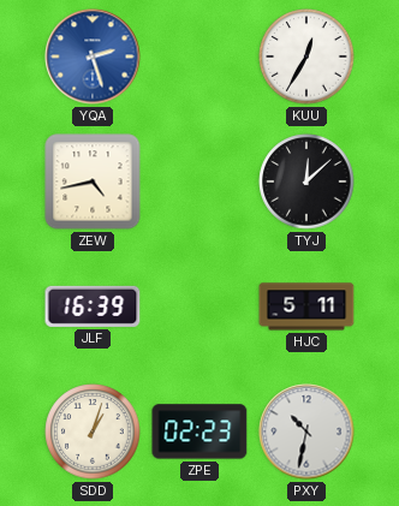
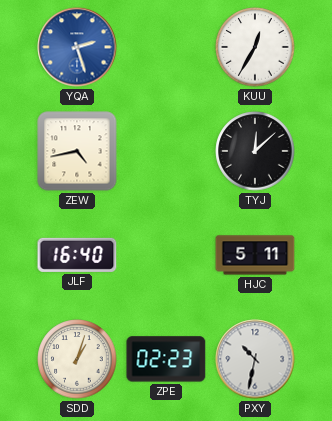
JLF: 16:39 -> 16:40
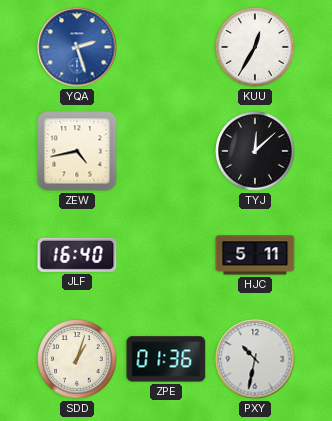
ZPE: 02:23 -> 01:36
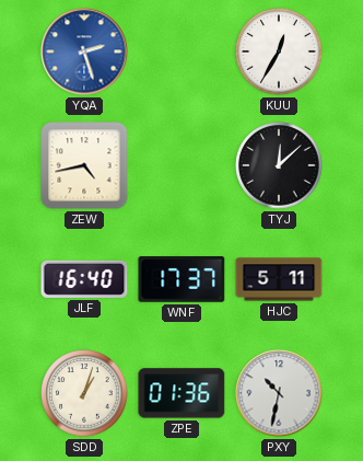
WNF: none -> 17:37
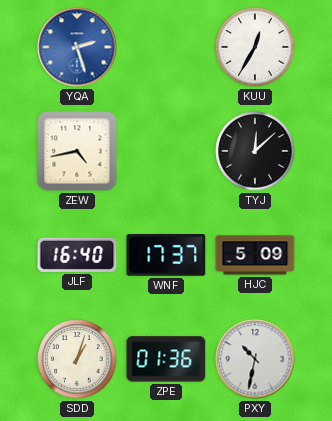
HJC: 5:11 -> 5:09
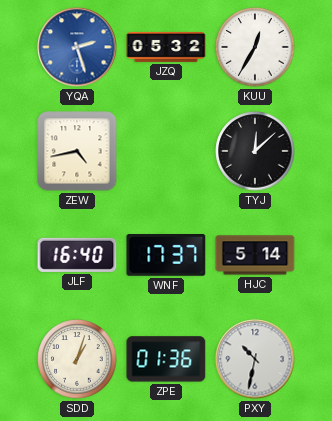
JZQ: none -> 05:32
HJC: 5:09 -> 5:14
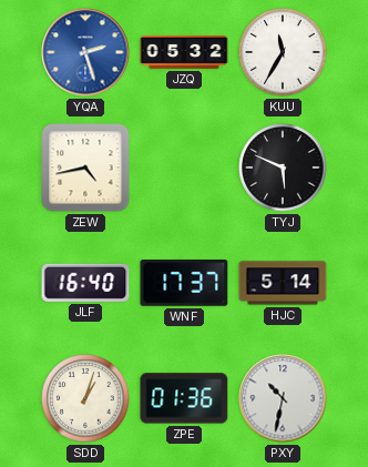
KUU: 12:35 -> 11:35
TYJ: 12:08 -> 5:49
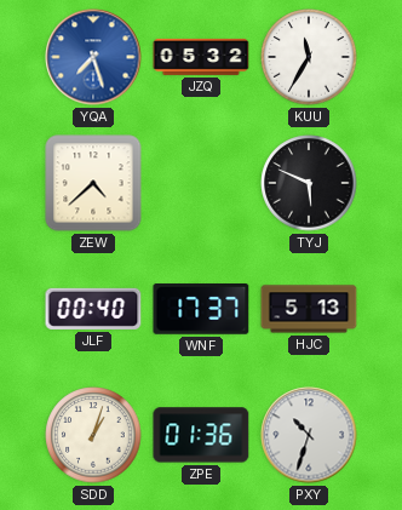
YQA: 2:27 -> 7:27
ZEW: 4:43 -> 4:38
JLF: 16:40 -> 00:40
HJC: 5:14 -> 5:13
PXY: 10:32 -> 10:33
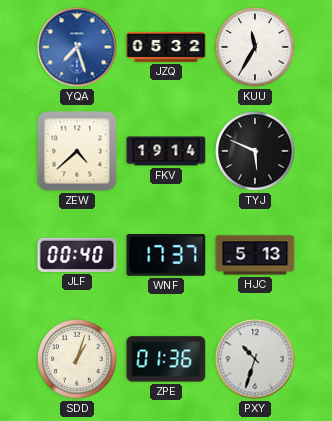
FKV: none -> 19:14
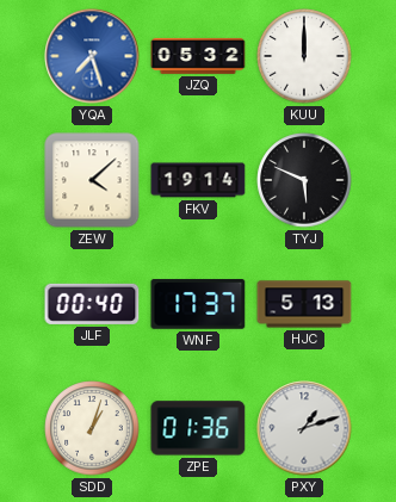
KUU: 11:35 -> 12:00
ZEW: 4:38 -> 4:08
PXY: 10:33 -> 1:12
